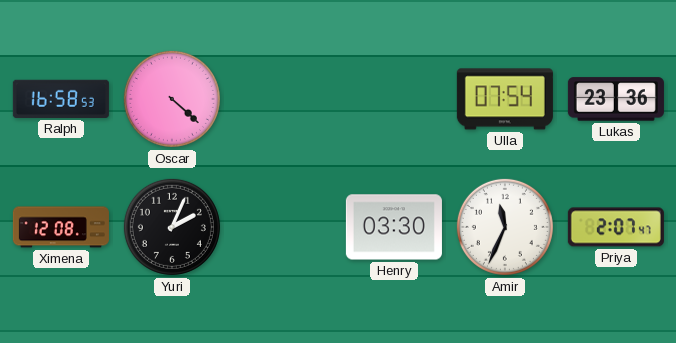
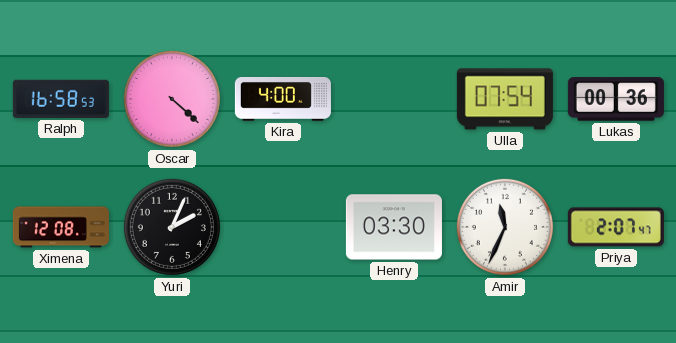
Kira: none -> 4:00
Lukas: 23:36 -> 00:36
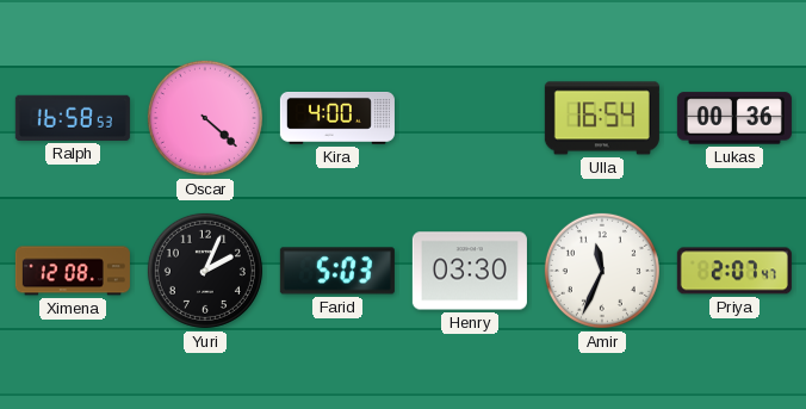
Ulla: 07:54 -> 16:54
Farid: none -> 5:03
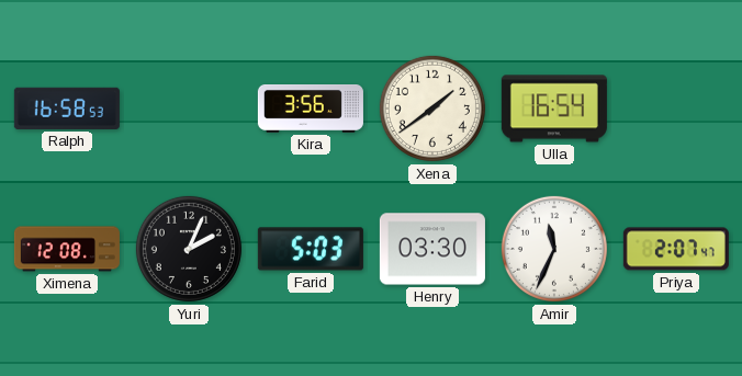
Oscar: 4:22 -> none
Kira: 4:00 -> 3:56
Xena: none -> 1:39
Lukas: 00:36 -> none
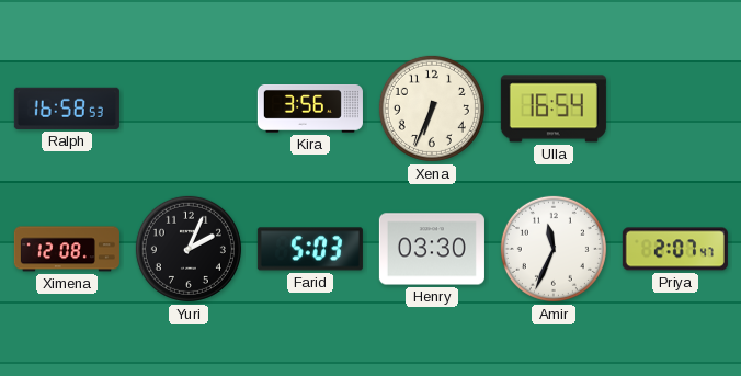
Xena: 1:39 -> 6:34
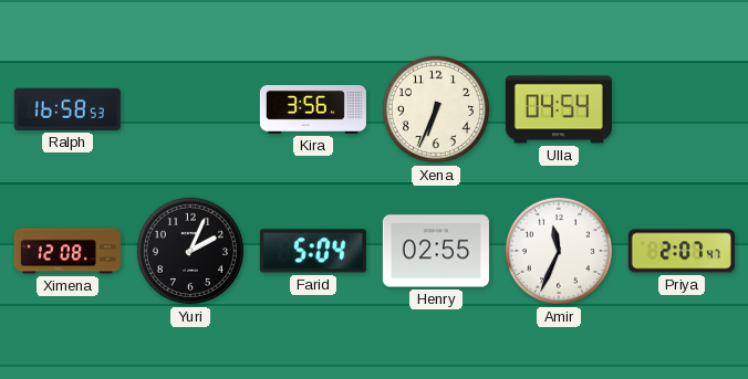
Ulla: 16:54 -> 04:54
Farid: 5:03 -> 5:04
Henry: 03:30 -> 02:55
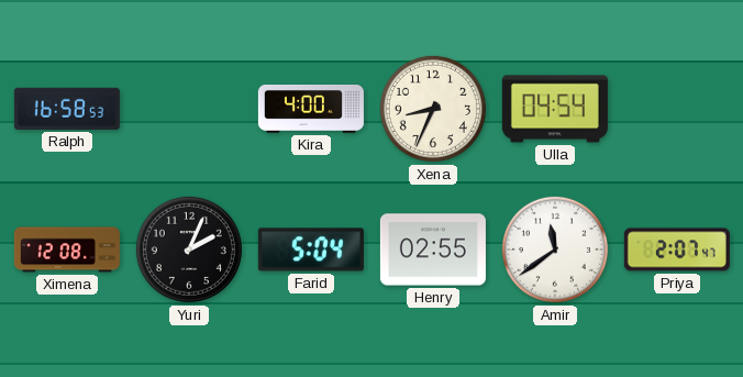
Kira: 3:56 -> 4:00
Xena: 6:34 -> 8:34
Amir: 11:34 -> 11:39
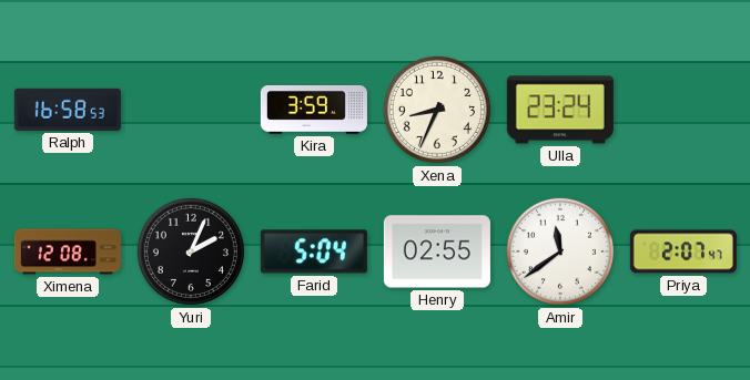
Kira: 4:00 -> 3:59
Ulla: 04:54 -> 23:24
